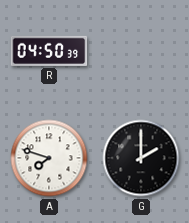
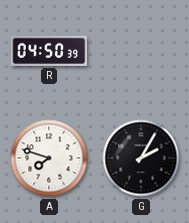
G: 2:00 -> 2:05
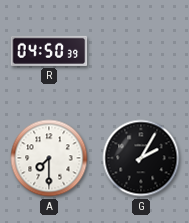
A: 7:48 -> 7:30
